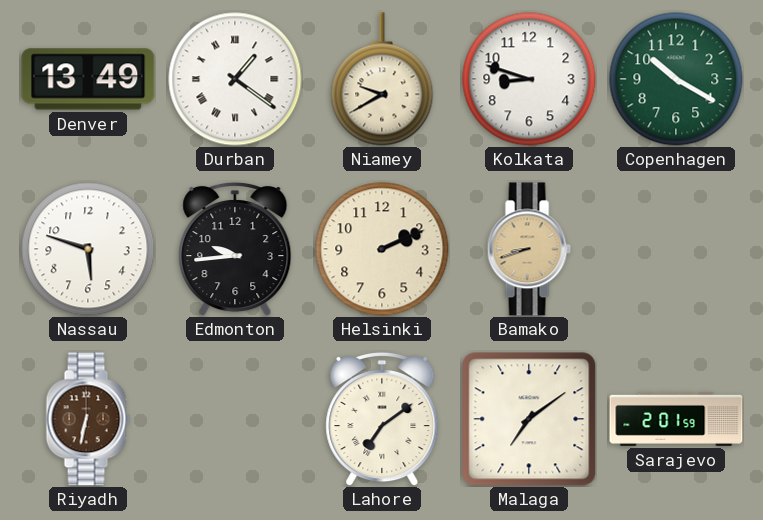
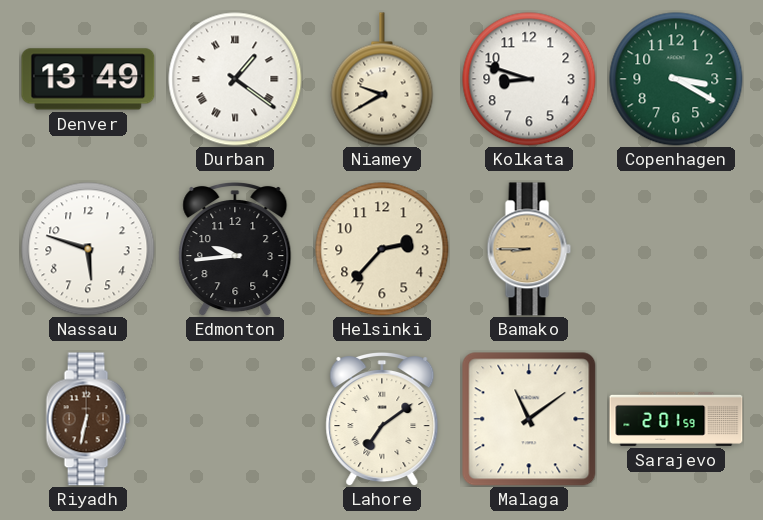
Copenhagen: 10:20 -> 3:20
Helsinki: 2:11 -> 2:37
Bamako: 8:42 -> 8:45
Malaga: 7:09 -> 11:09
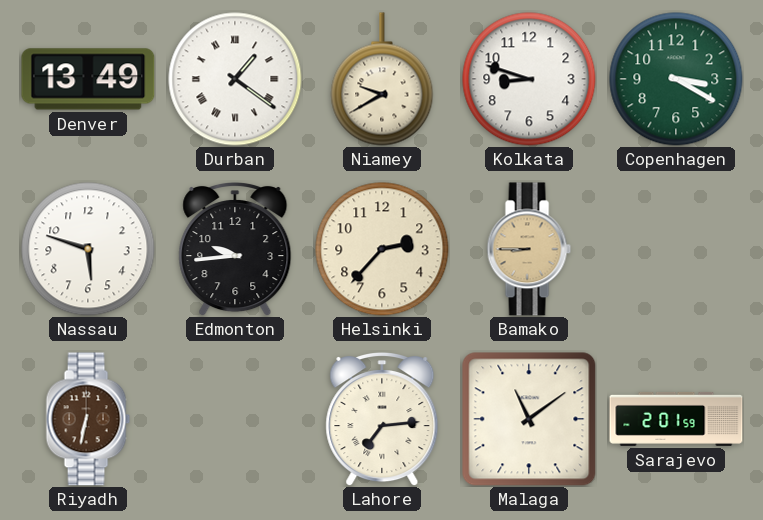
Lahore: 7:09 -> 7:14
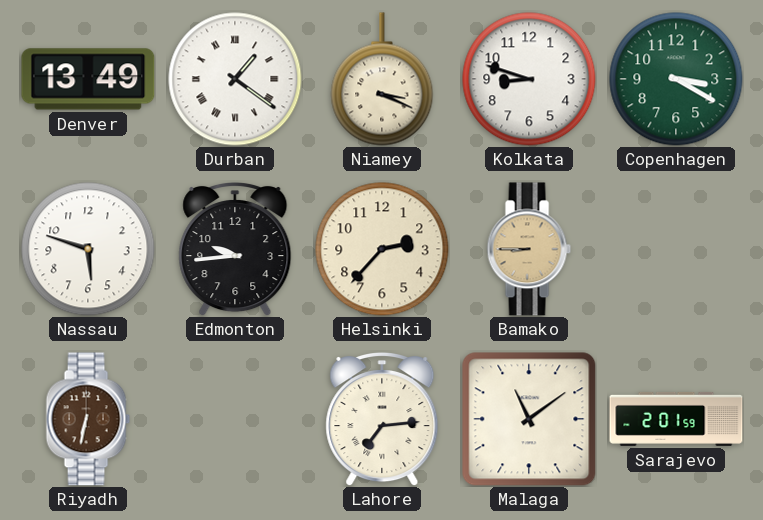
Niamey: 9:40 -> 3:19
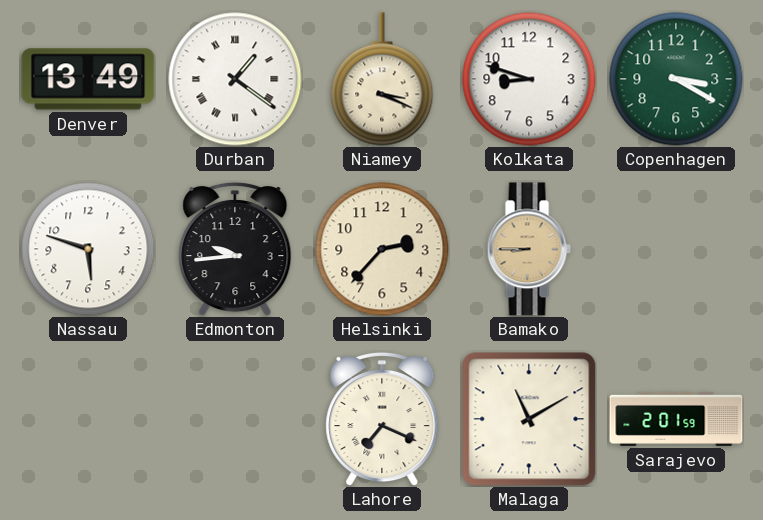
Riyadh: 6:32 -> none
Lahore: 7:14 -> 7:19
Malaga: 11:09 -> 11:10
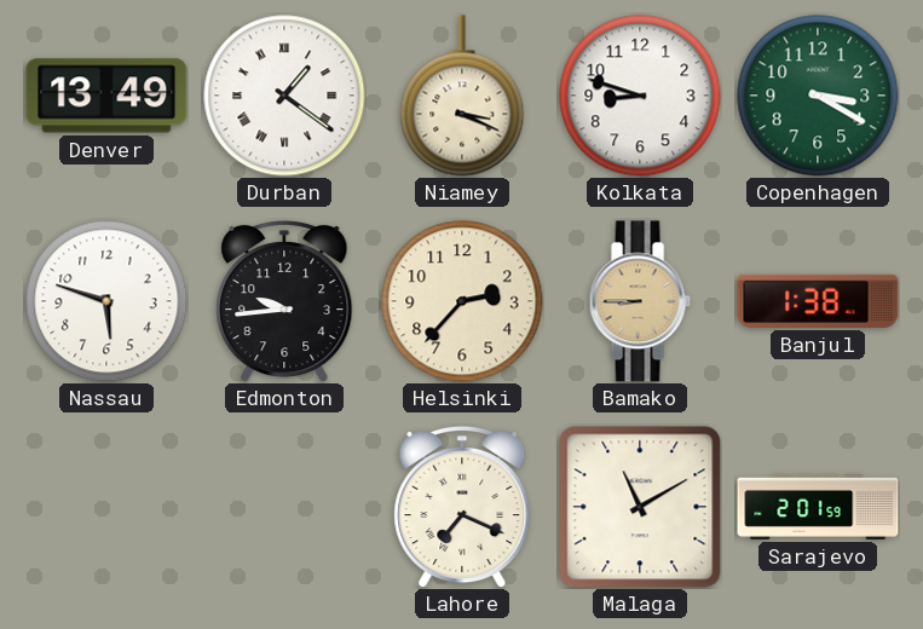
Banjul: none -> 1:38
